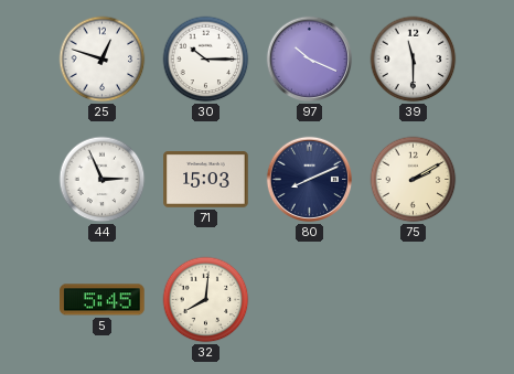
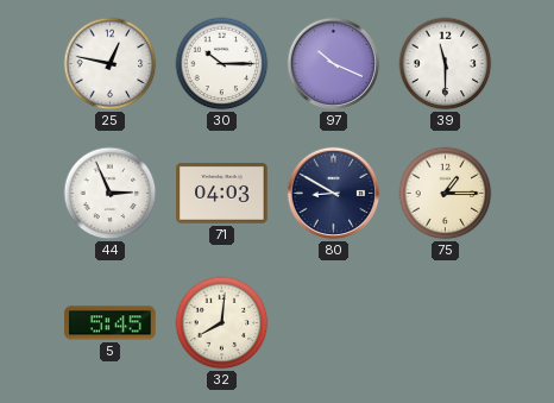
25: 12:48 -> 12:47
71: 15:03 -> 04:03
80: 8:11 -> 8:50
75: 2:10 -> 1:15
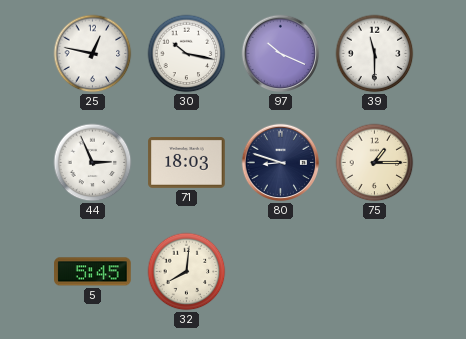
30: 10:15 -> 10:17
71: 04:03 -> 18:03
80: 8:50 -> 8:48
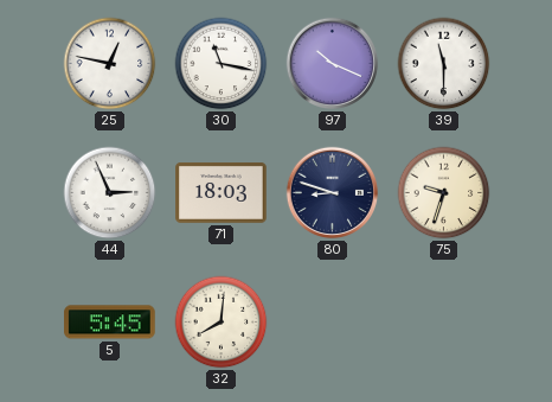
30: 10:17 -> 11:17
75: 1:15 -> 9:33
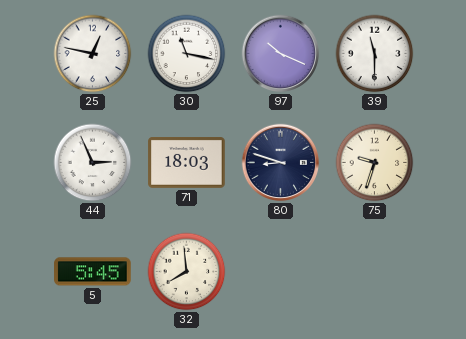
32: 8:01 -> 7:59
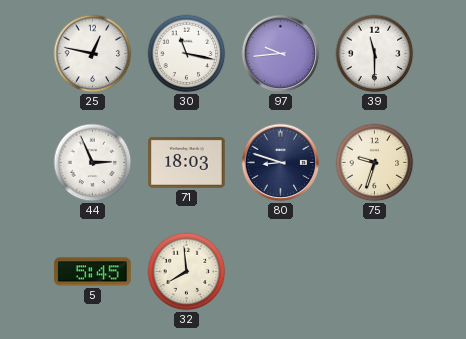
97: 10:19 -> 9:44
